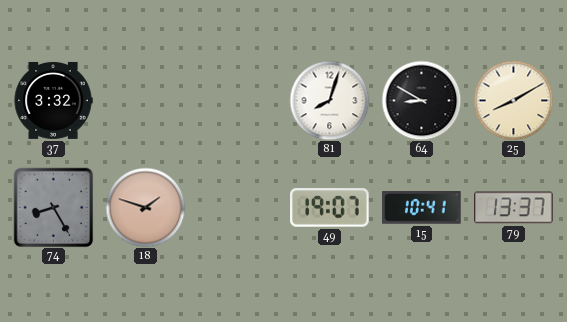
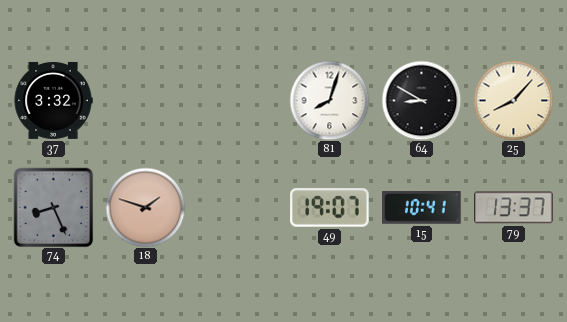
25: 8:10 -> 8:07
74: 8:25 -> 8:26
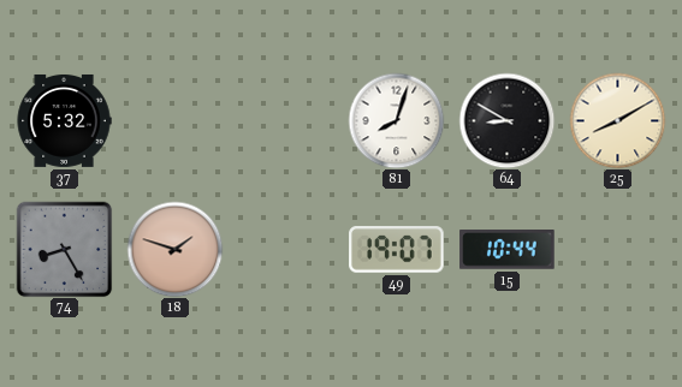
37: 3:32 -> 5:32
25: 8:07 -> 8:10
74: 8:26 -> 8:25
15: 10:41 -> 10:44
79: 13:37 -> none
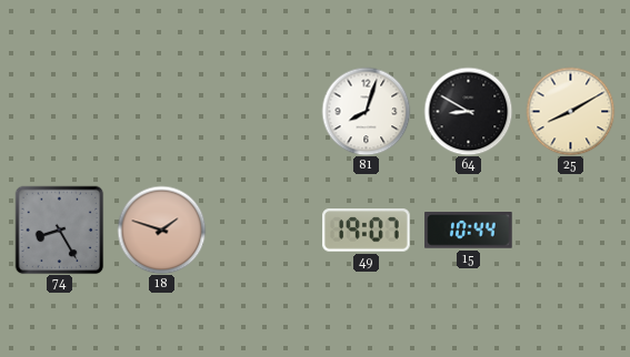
37: 5:32 -> none
